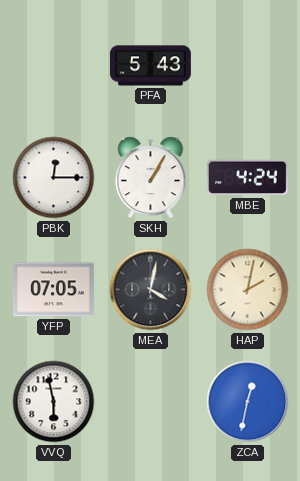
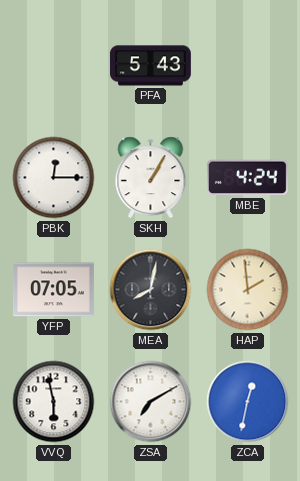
MEA: 4:02 -> 8:02
HAP: 2:02 -> 1:59
ZSA: none -> 7:10
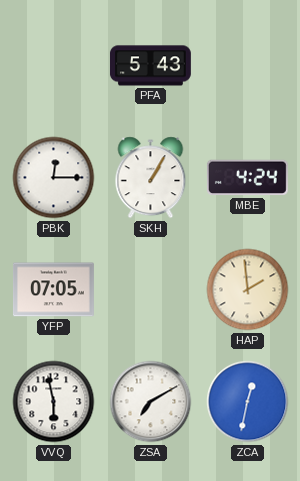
MEA: 8:02 -> none
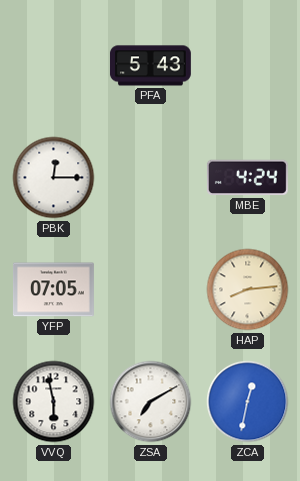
SKH: 1:05 -> none
HAP: 1:59 -> 8:14
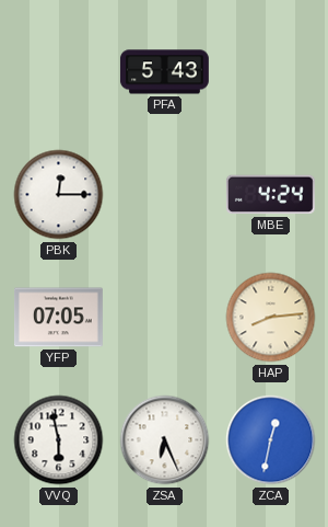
ZSA: 7:10 -> 6:26
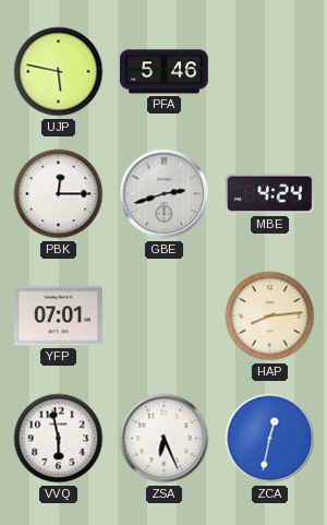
UJP: none -> 5:47
PFA: 5:43 -> 5:46
GBE: none -> 2:42
YFP: 07:05 -> 07:01
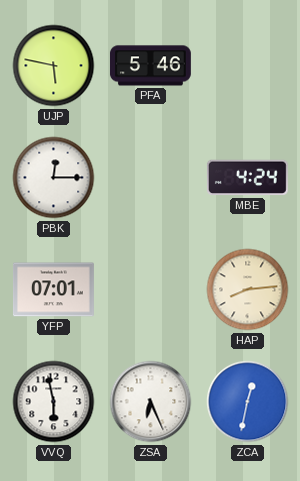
GBE: 2:42 -> none
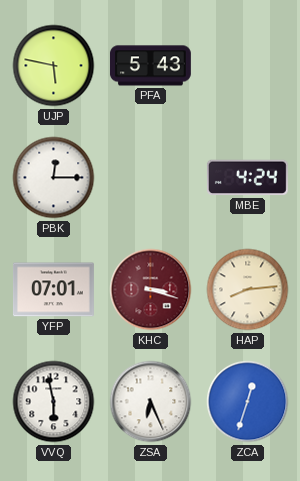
PFA: 5:46 -> 5:43
KHC: none -> 3:18
ZCA: 12:32 -> 12:33
